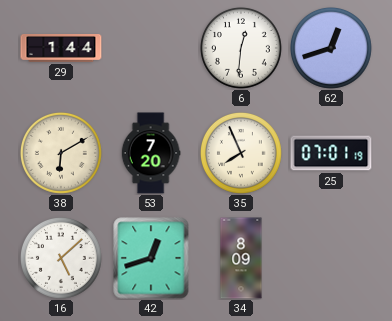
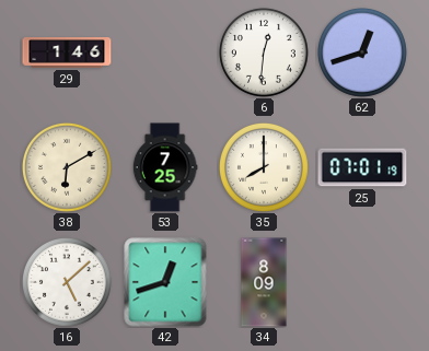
29: 1:44 -> 1:46
53: 7:20 -> 7:25
35: 7:56 -> 8:00
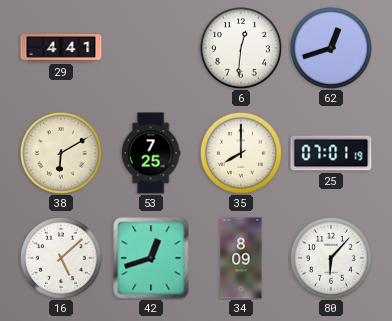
29: 1:46 -> 4:41
80: none -> 6:07
